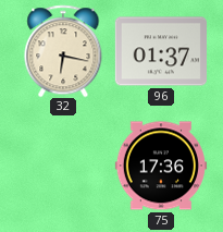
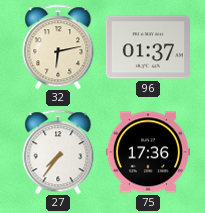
32: 6:17 -> 6:13
27: none -> 7:36
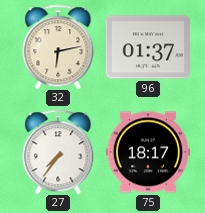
75: 17:36 -> 18:17
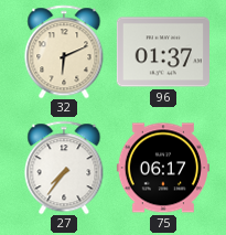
32: 6:13 -> 6:11
75: 18:17 -> 06:17
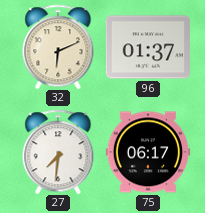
27: 7:36 -> 7:31
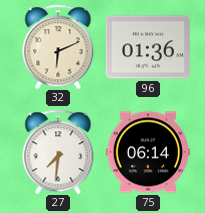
96: 01:37 -> 01:36
75: 06:17 -> 06:14
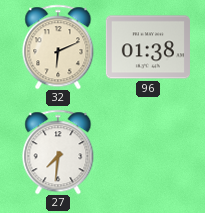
96: 01:36 -> 01:38
75: 06:14 -> none
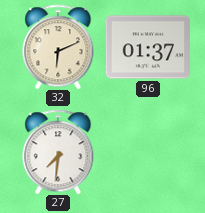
96: 01:38 -> 01:37
